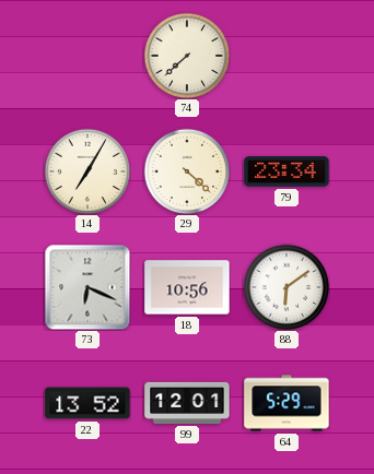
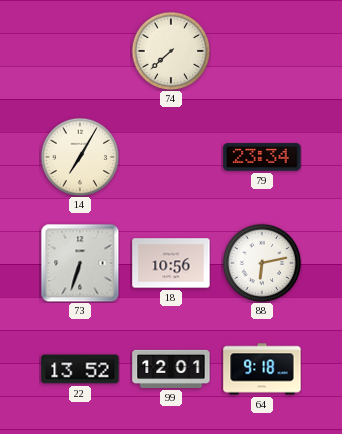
29: 4:22 -> none
73: 6:19 -> 6:33
88: 6:09 -> 6:13
64: 5:29 -> 9:18
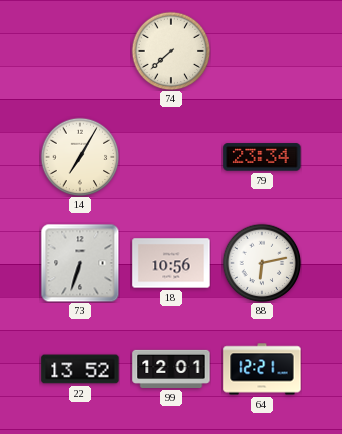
64: 9:18 -> 12:21
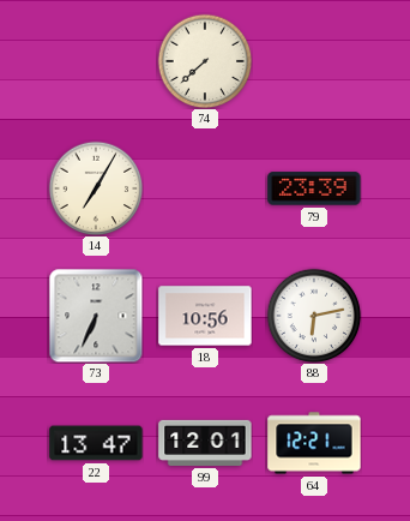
79: 23:34 -> 23:39
73: 6:33 -> 6:34
22: 13:52 -> 13:47
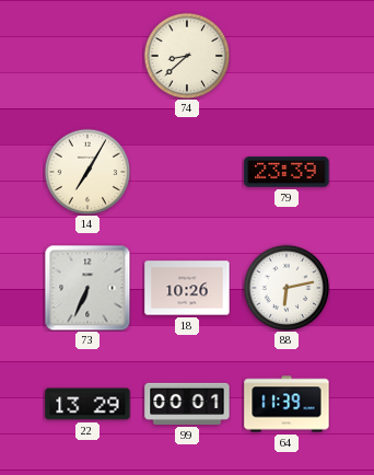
74: 7:38 -> 8:38
18: 10:56 -> 10:26
22: 13:47 -> 13:29
99: 12:01 -> 00:01
64: 12:21 -> 11:39
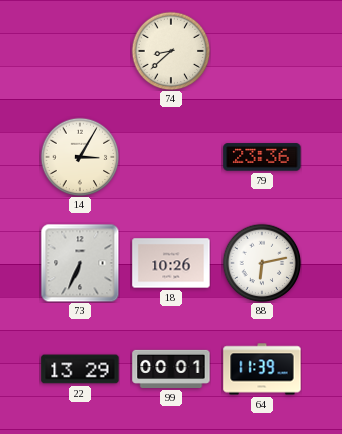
14: 7:05 -> 3:05
79: 23:39 -> 23:36
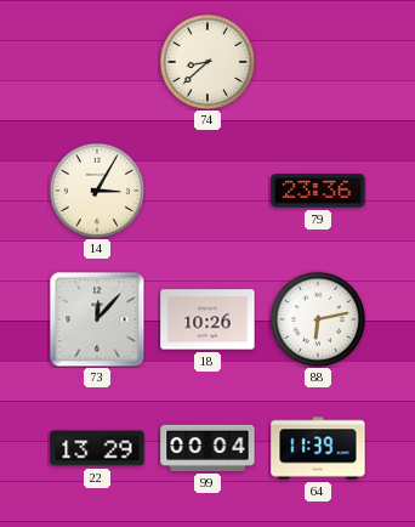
73: 6:34 -> 12:07
99: 00:01 -> 00:04
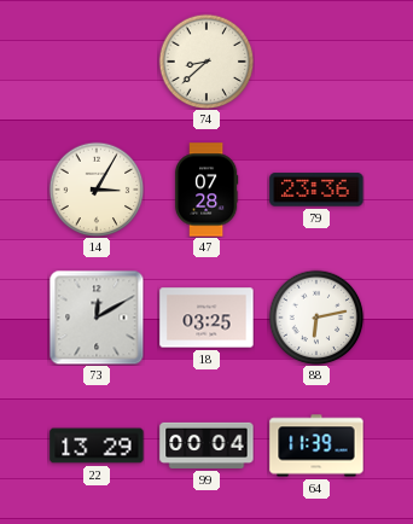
47: none -> 07:28
73: 12:07 -> 12:10
18: 10:26 -> 03:25
